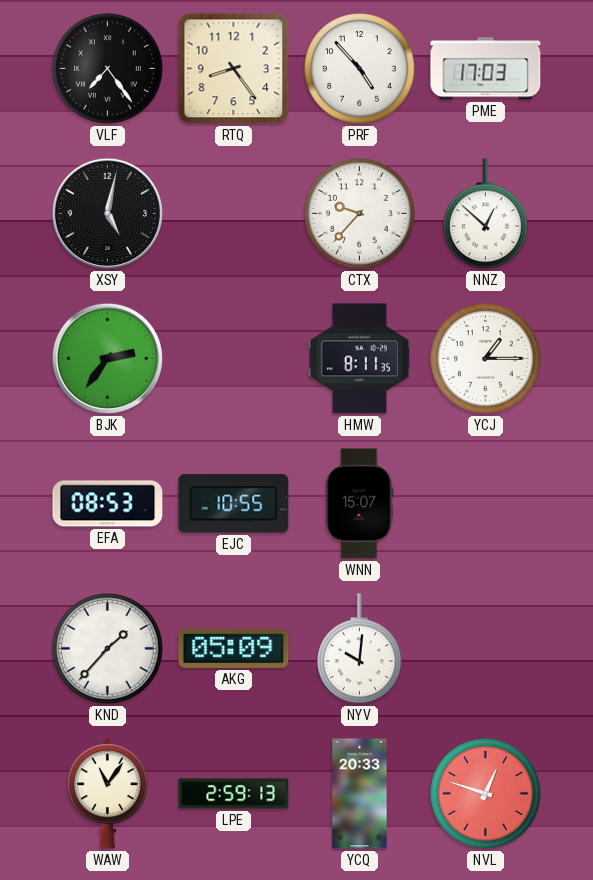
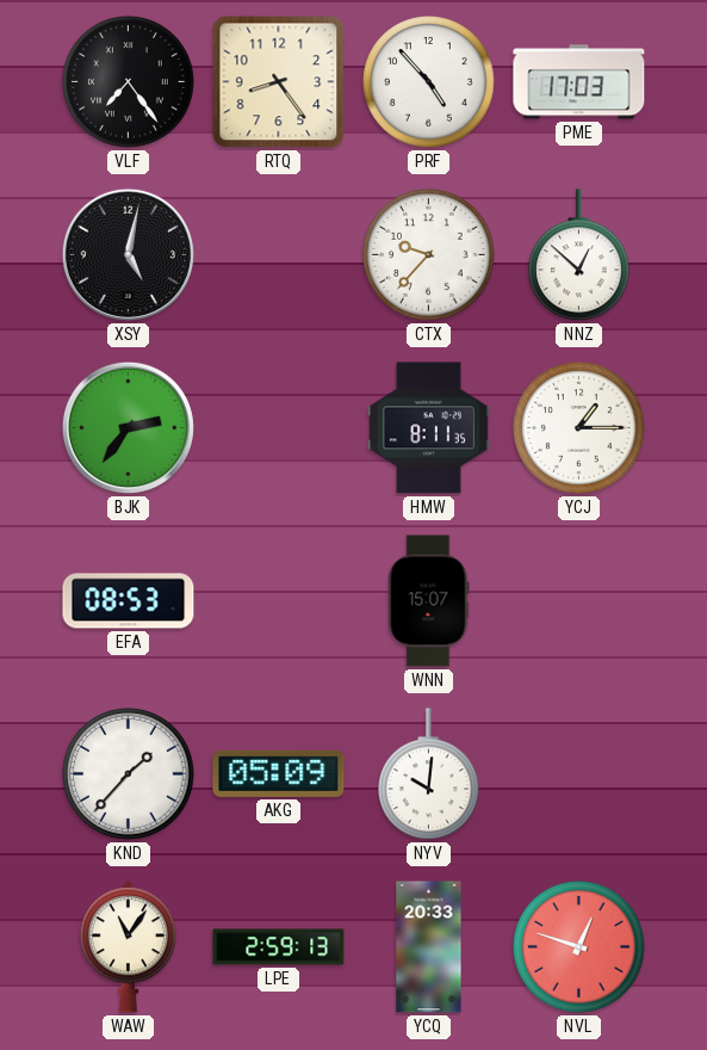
EJC: 10:55 -> none
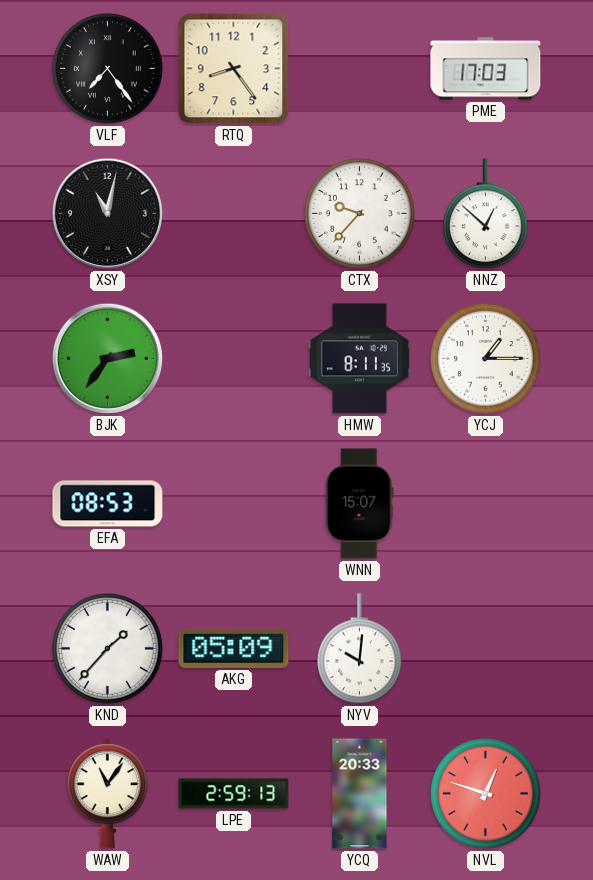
PRF: 4:53 -> none
XSY: 5:02 -> 11:02
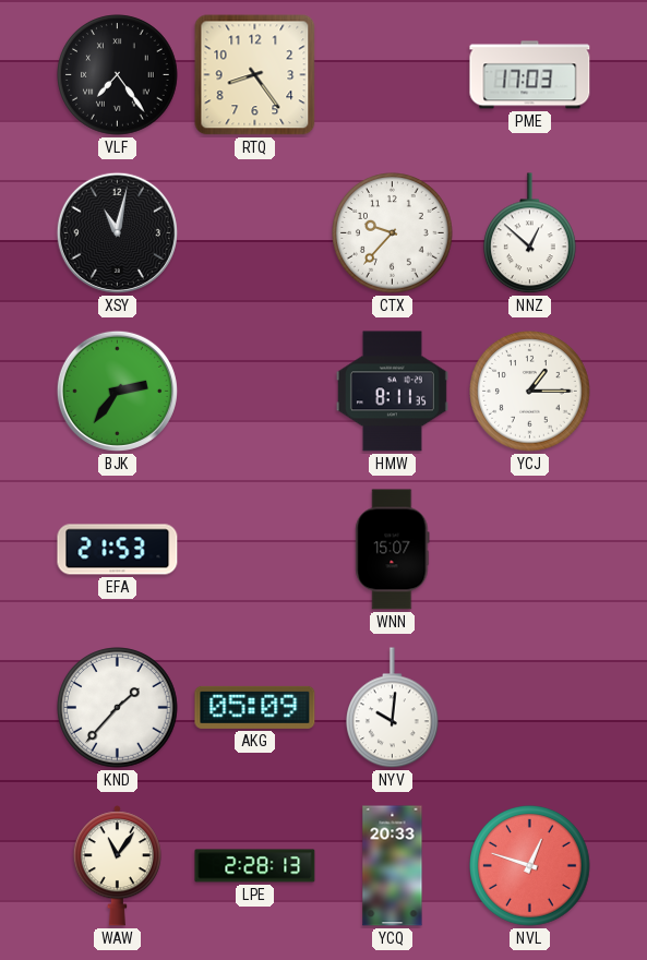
EFA: 08:53 -> 21:53
LPE: 2:59 -> 2:28
